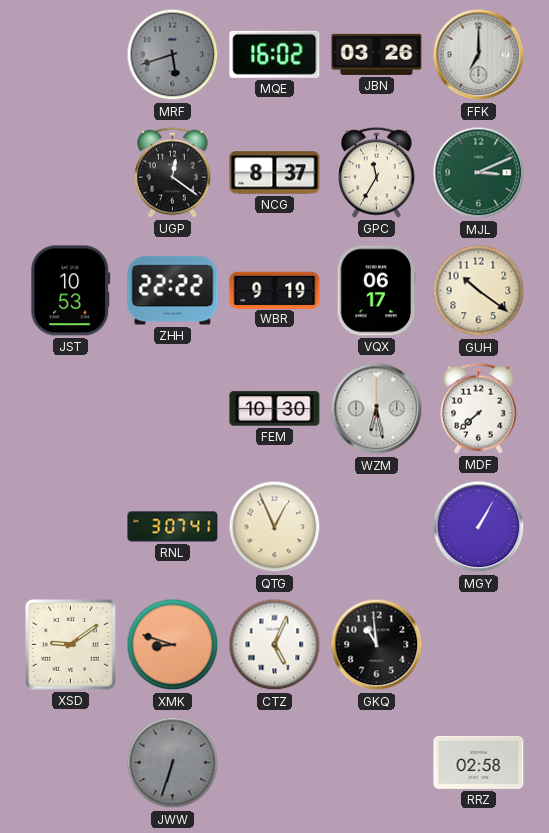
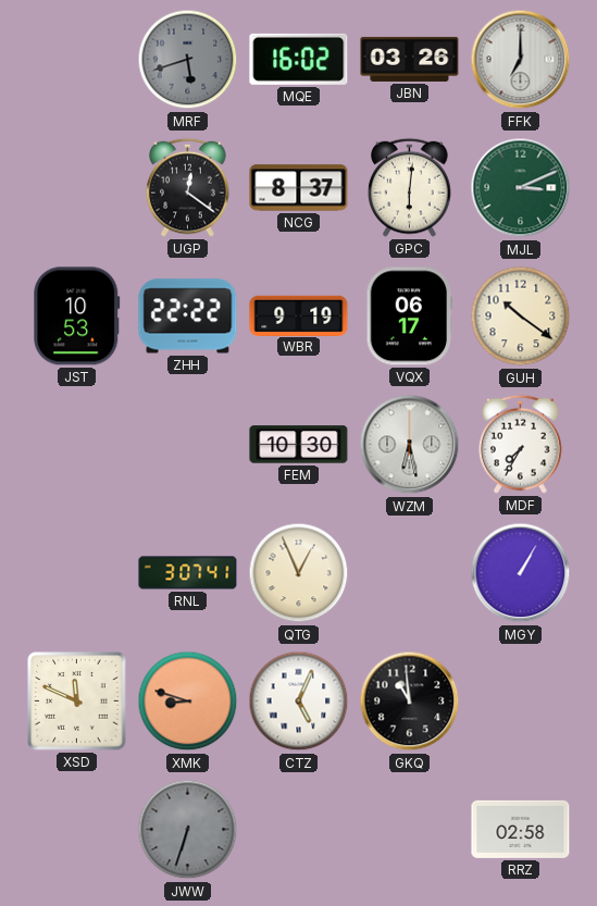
GPC: 11:35 -> 6:01
MDF: 7:38 -> 7:35
XSD: 9:09 -> 11:49
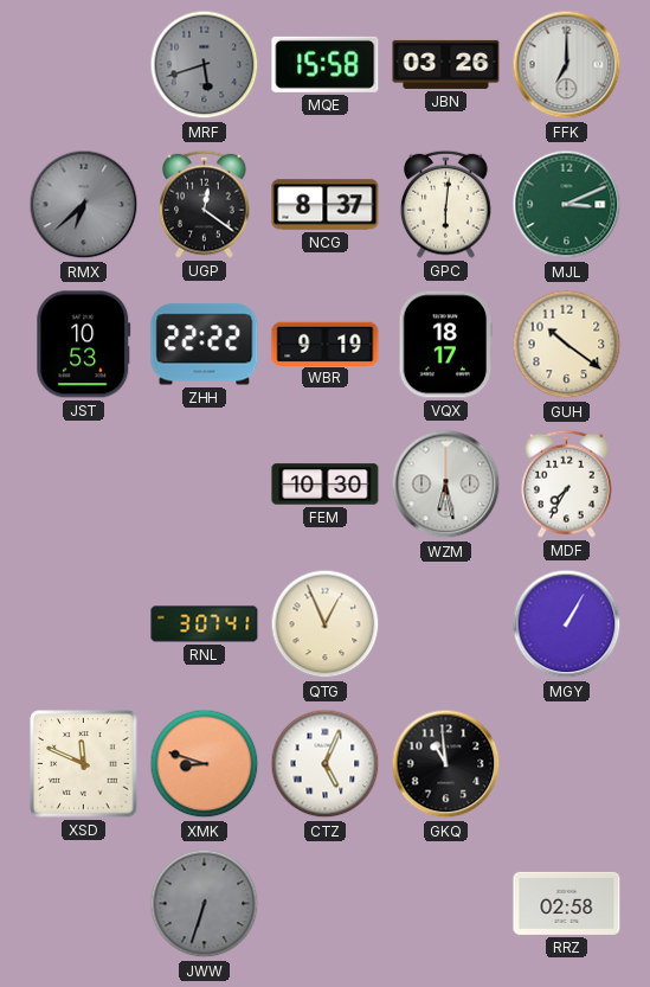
MQE: 16:02 -> 15:58
RMX: none -> 6:38
VQX: 06:17 -> 18:17
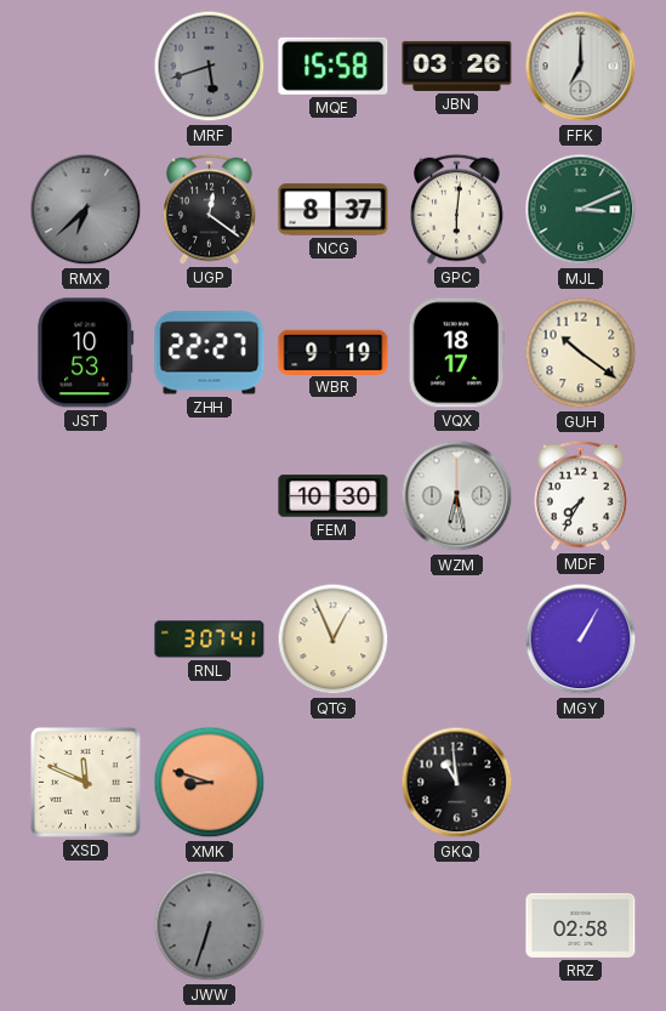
ZHH: 22:22 -> 22:27
CTZ: 5:04 -> none
